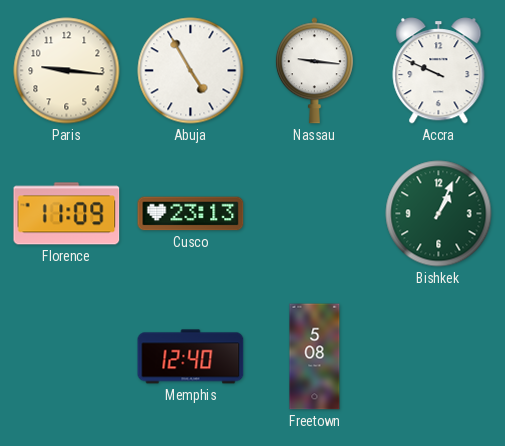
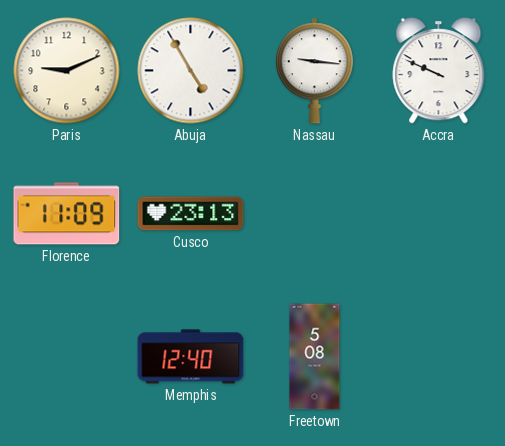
Paris: 9:16 -> 9:11
Bishkek: 1:04 -> none
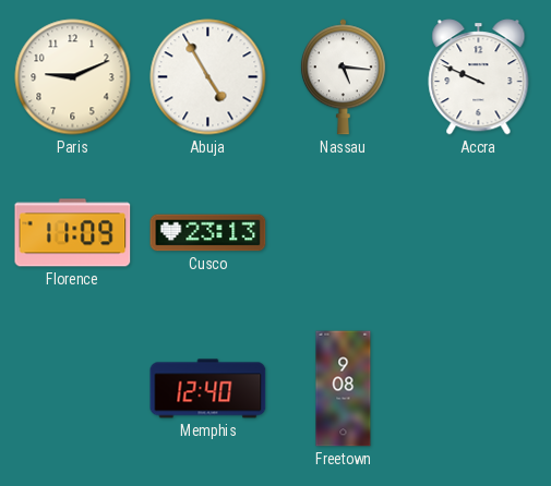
Nassau: 9:16 -> 5:16
Freetown: 5:08 -> 9:08
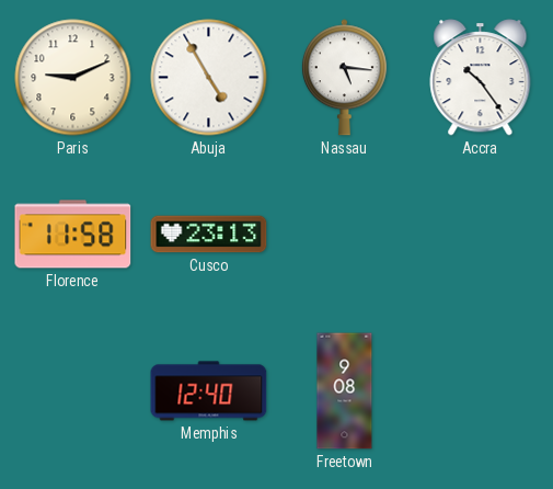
Accra: 9:49 -> 10:24
Florence: 11:09 -> 11:58
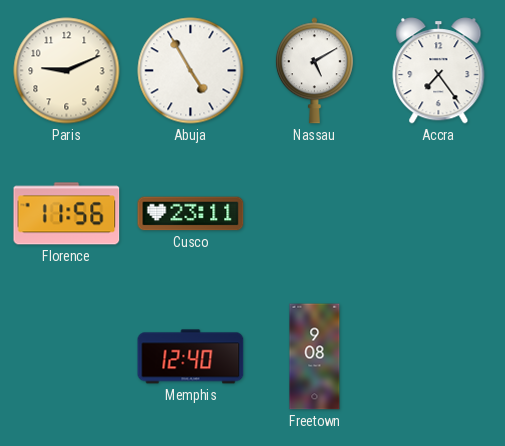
Nassau: 5:16 -> 5:10
Accra: 10:24 -> 7:24
Florence: 11:58 -> 11:56
Cusco: 23:13 -> 23:11
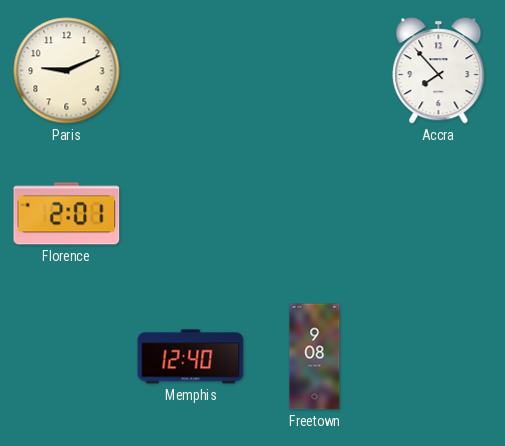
Abuja: 4:55 -> none
Nassau: 5:10 -> none
Accra: 7:24 -> 7:53
Florence: 11:56 -> 2:01
Cusco: 23:11 -> none
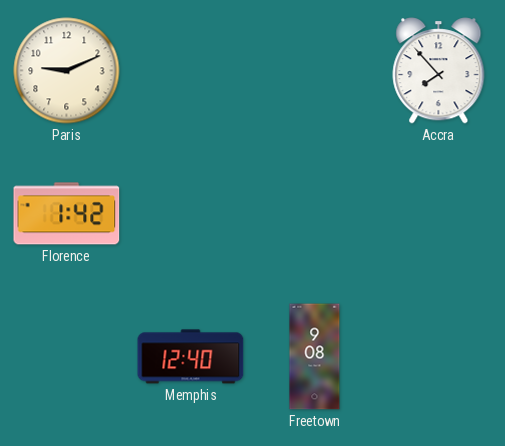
Florence: 2:01 -> 1:42
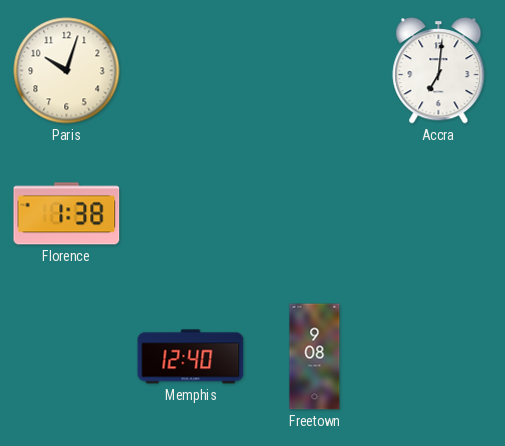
Paris: 9:11 -> 10:03
Accra: 7:53 -> 7:01
Florence: 1:42 -> 1:38
